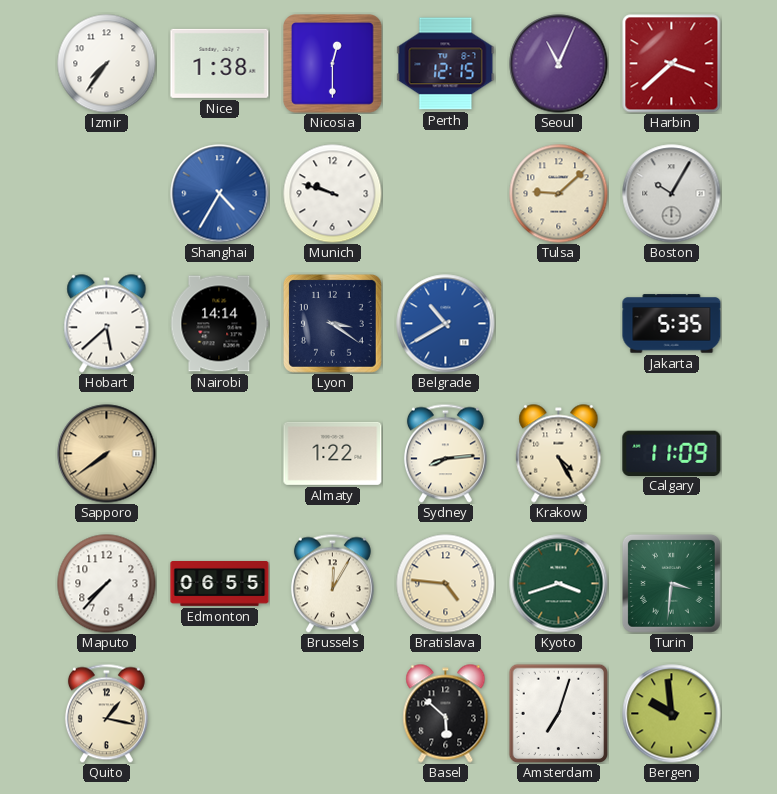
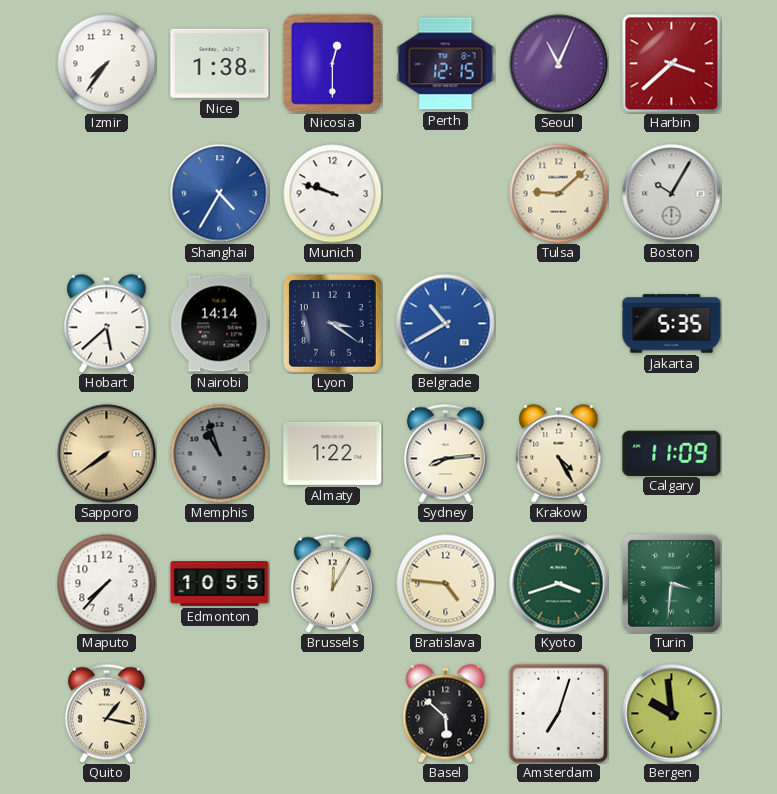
Memphis: none -> 10:57
Edmonton: 06:55 -> 10:55
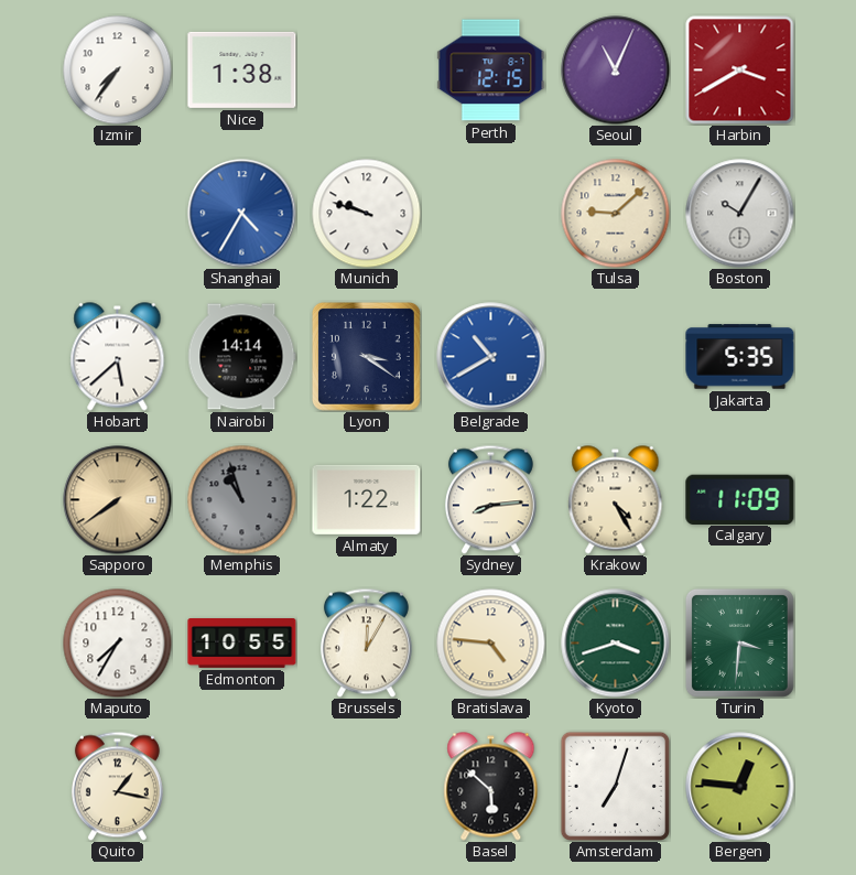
Nicosia: 12:30 -> none
Harbin: 3:38 -> 3:40
Maputo: 7:37 -> 7:35
Bergen: 9:59 -> 12:46
